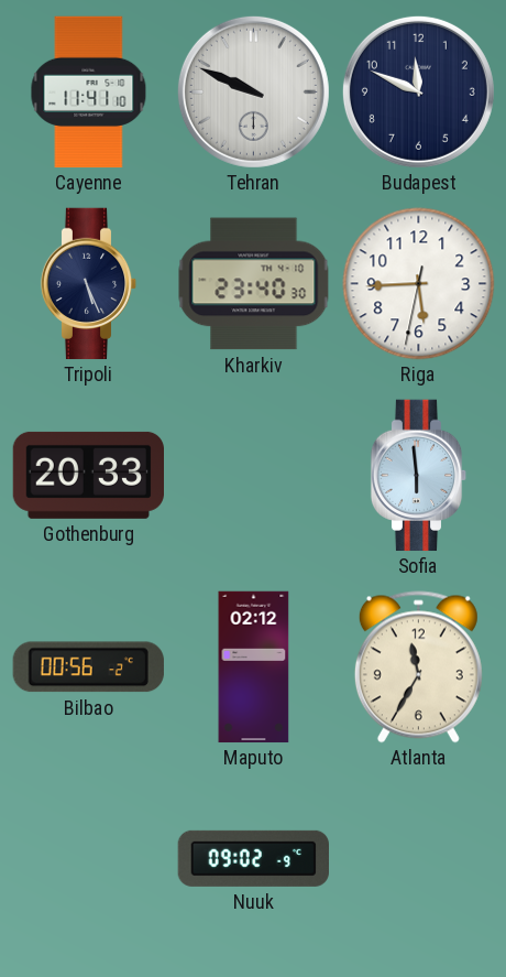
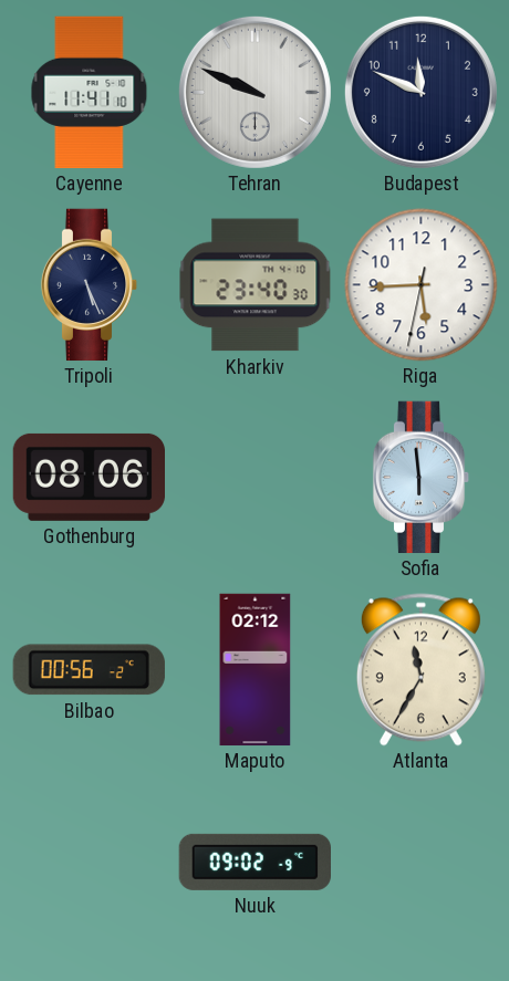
Gothenburg: 20:33 -> 08:06
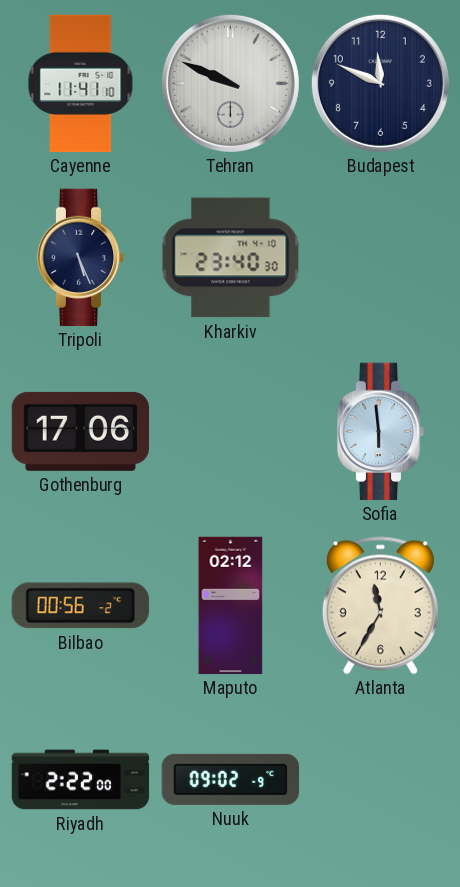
Riga: 5:44 -> none
Gothenburg: 08:06 -> 17:06
Riyadh: none -> 2:22
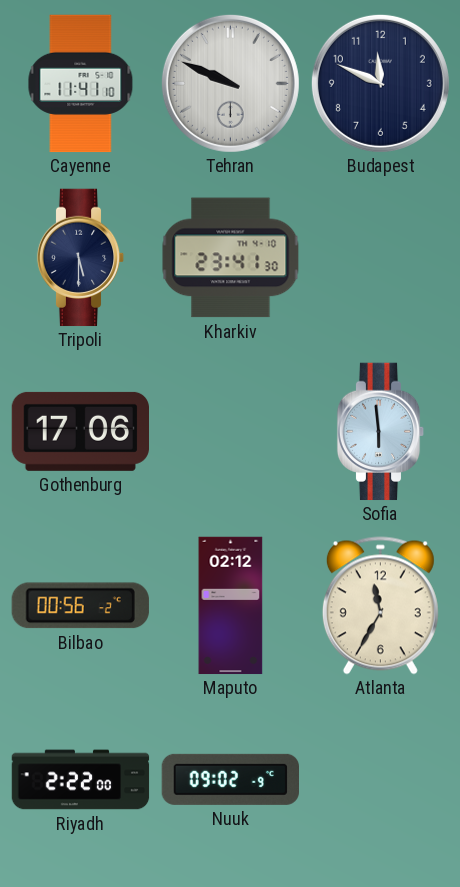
Tripoli: 5:26 -> 5:30
Kharkiv: 23:40 -> 23:41
